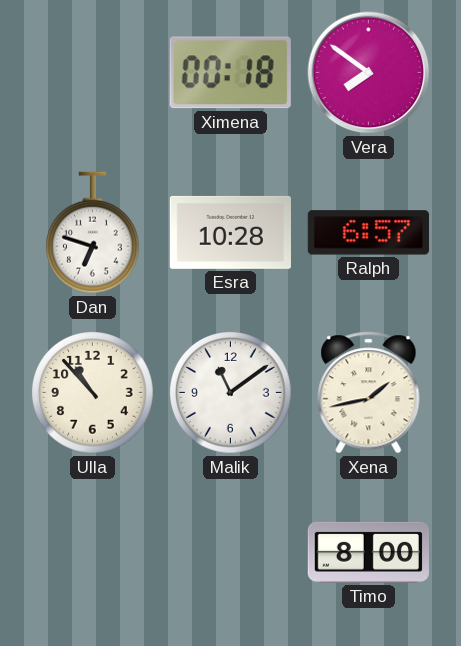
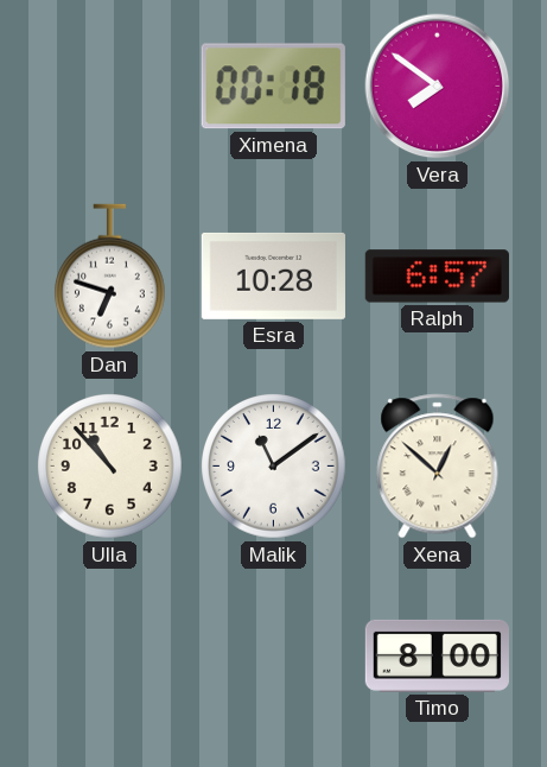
Xena: 1:43 -> 12:52
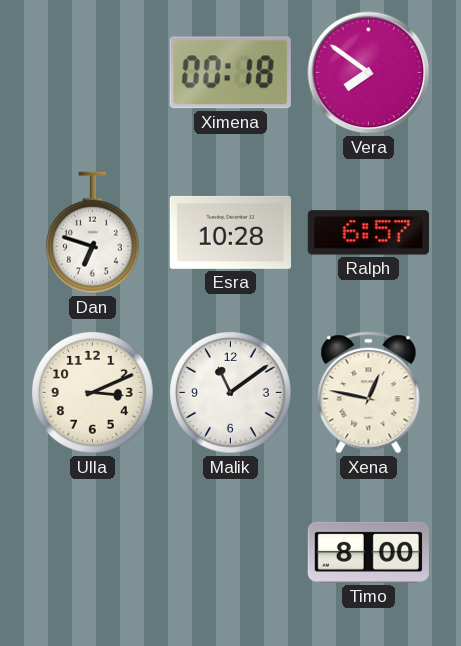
Ulla: 10:53 -> 3:11
Xena: 12:52 -> 12:47
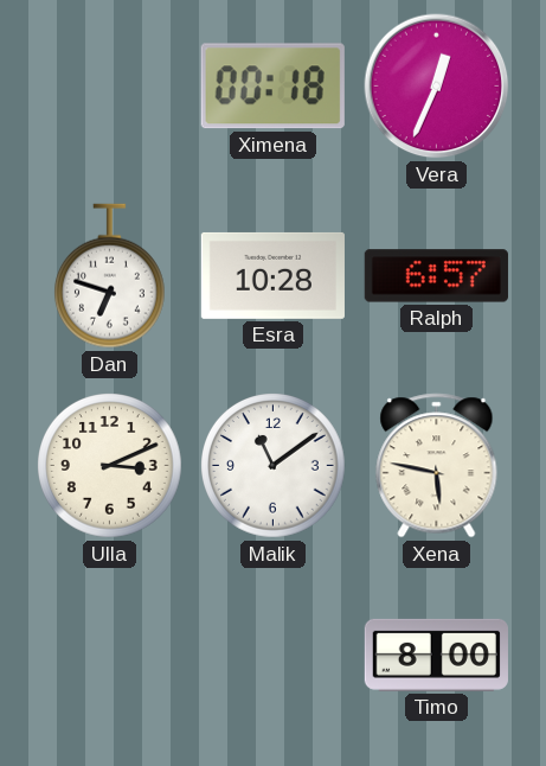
Vera: 7:51 -> 12:34
Xena: 12:47 -> 5:47
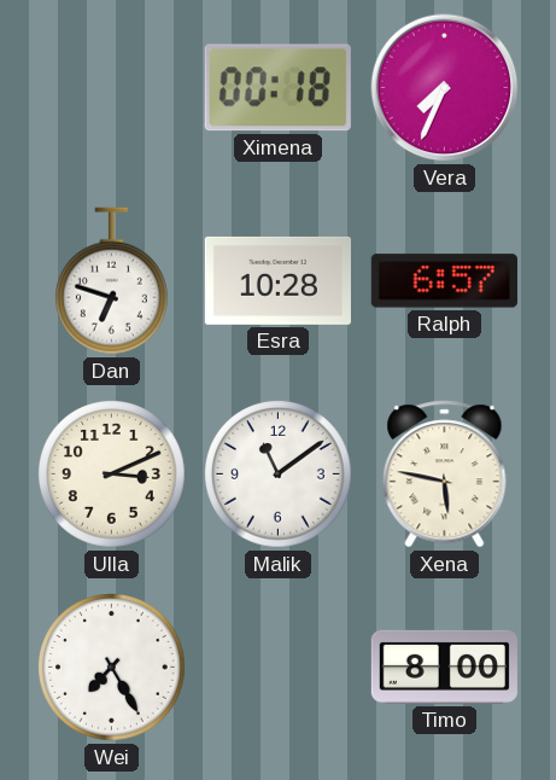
Vera: 12:34 -> 7:34
Wei: none -> 7:25
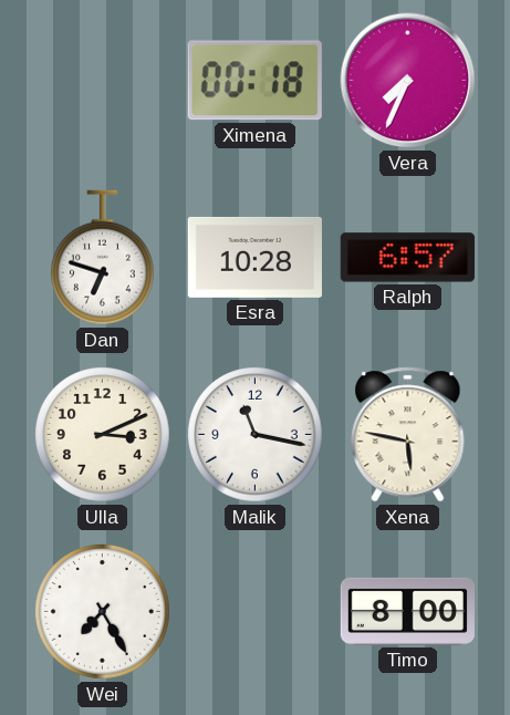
Malik: 11:09 -> 11:17
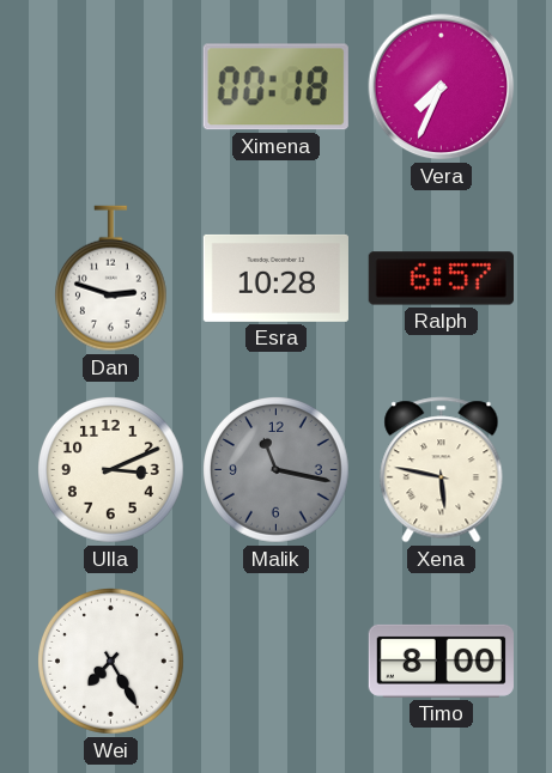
Dan: 6:48 -> 2:48
Malik dial: white -> grey
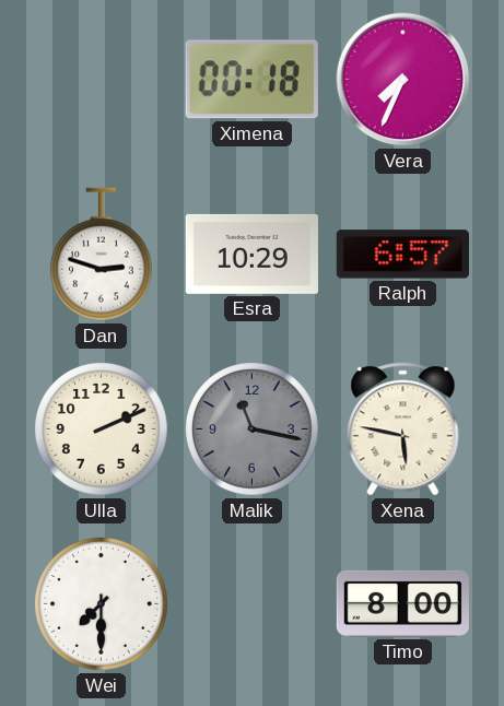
Esra: 10:28 -> 10:29
Ulla: 3:11 -> 2:11
Wei: 7:25 -> 7:30
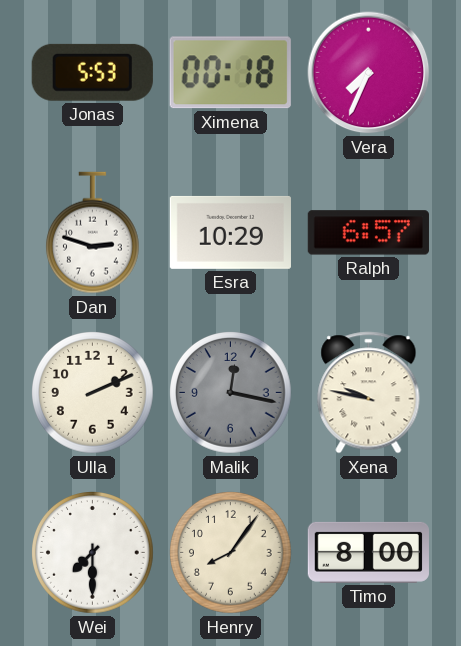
Jonas: none -> 5:53
Malik: 11:17 -> 12:17
Xena: 5:47 -> 9:47
Henry: none -> 8:06
